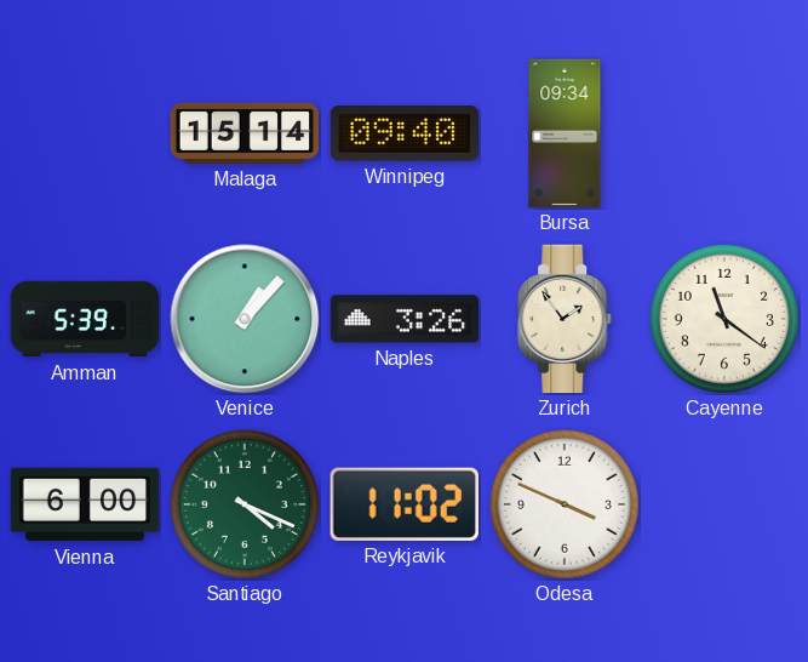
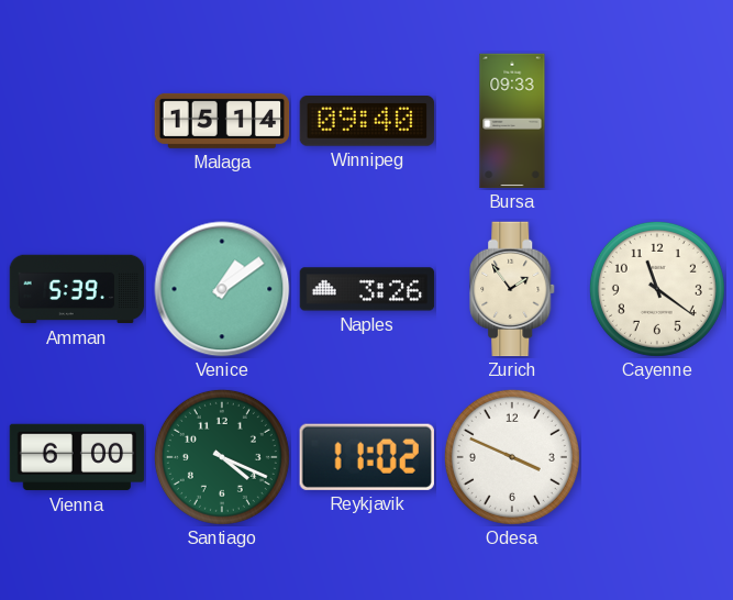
Bursa: 09:34 -> 09:33
Venice: 1:07 -> 1:09
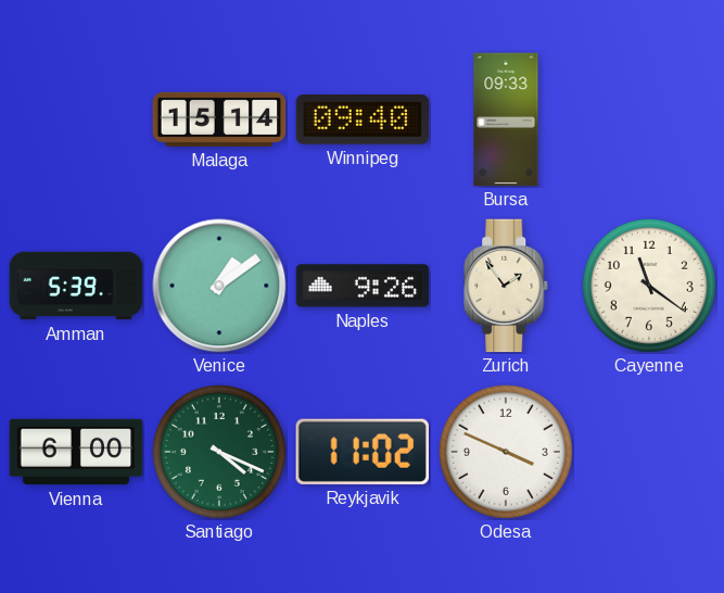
Naples: 3:26 -> 9:26
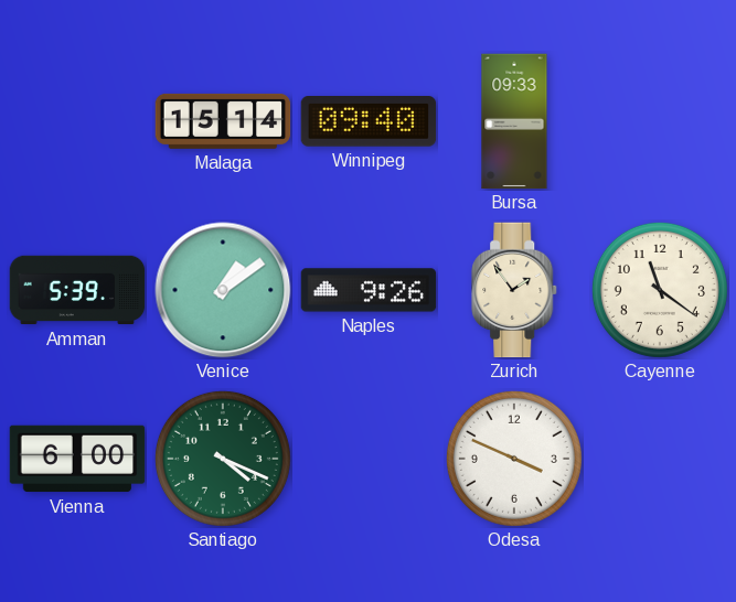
Reykjavik: 11:02 -> none
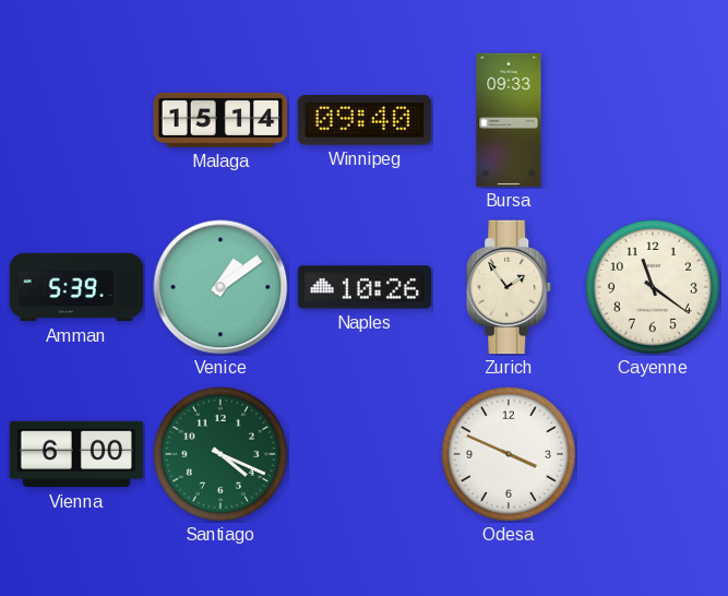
Naples: 9:26 -> 10:26
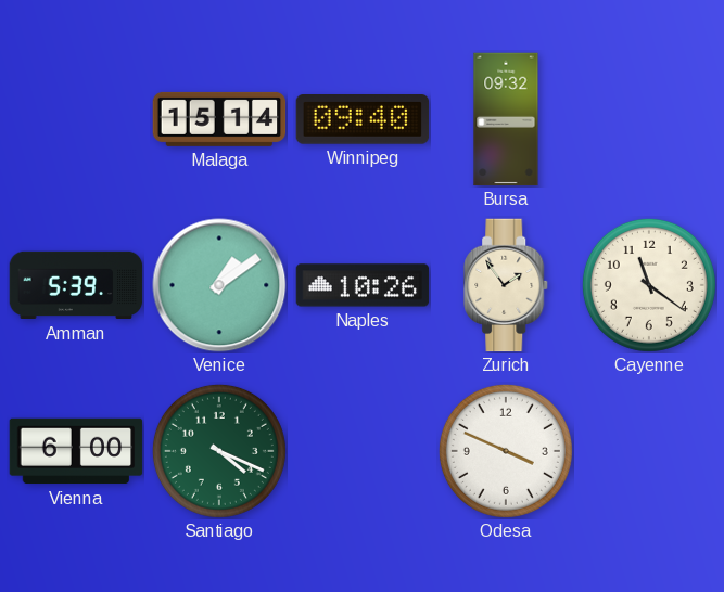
Bursa: 09:33 -> 09:32
